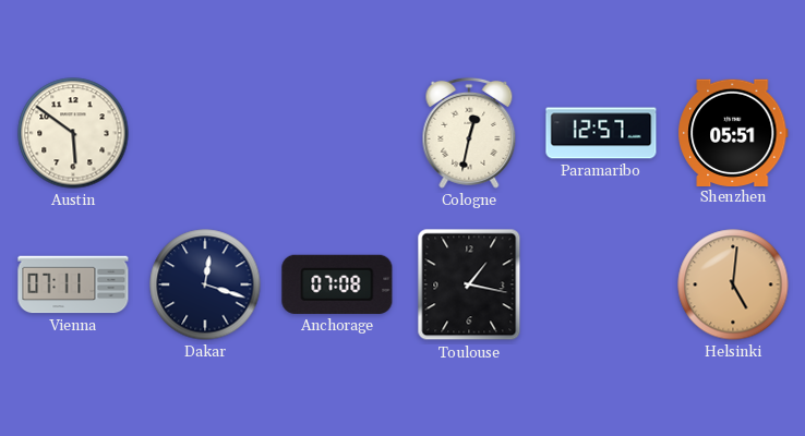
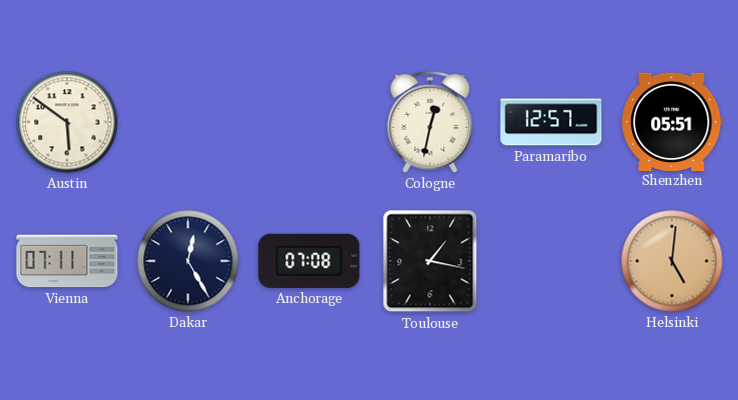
Dakar: 12:18 -> 12:25
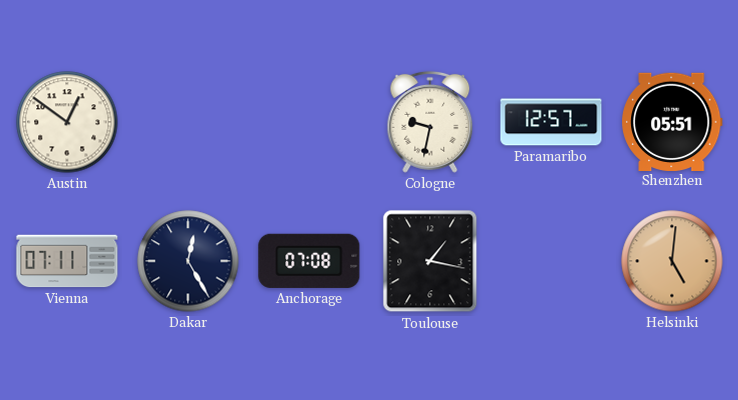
Austin: 5:51 -> 12:51
Cologne: 12:32 -> 9:32
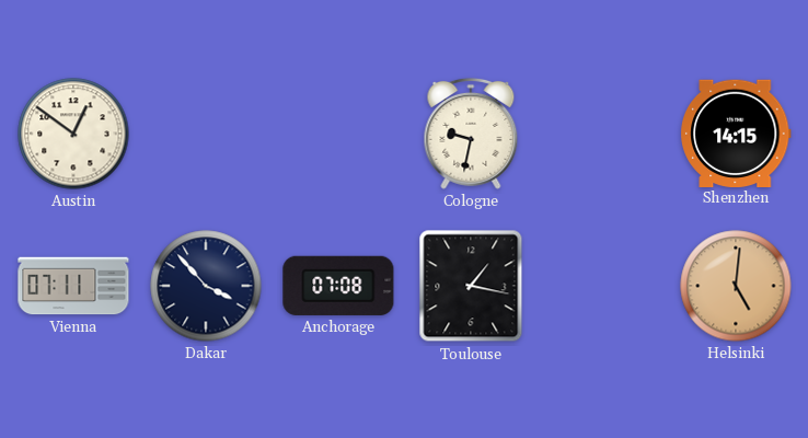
Paramaribo: 12:57 -> none
Shenzhen: 05:51 -> 14:15
Dakar: 12:25 -> 3:53
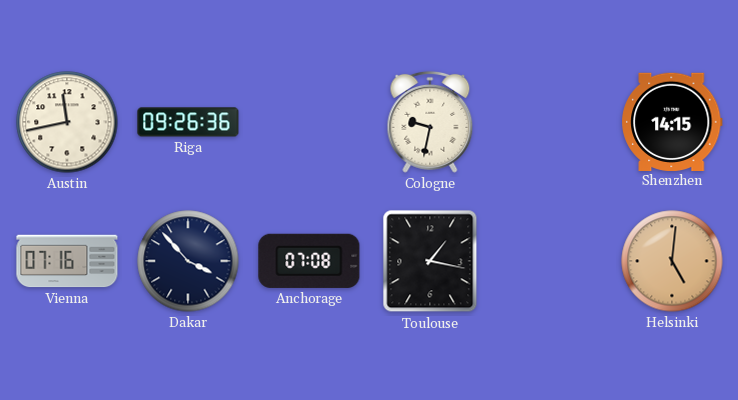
Austin: 12:51 -> 11:43
Riga: none -> 09:26
Vienna: 07:11 -> 07:16
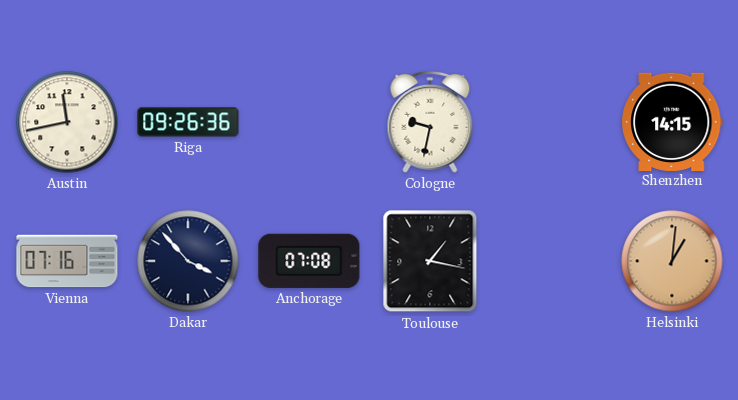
Helsinki: 5:01 -> 1:01
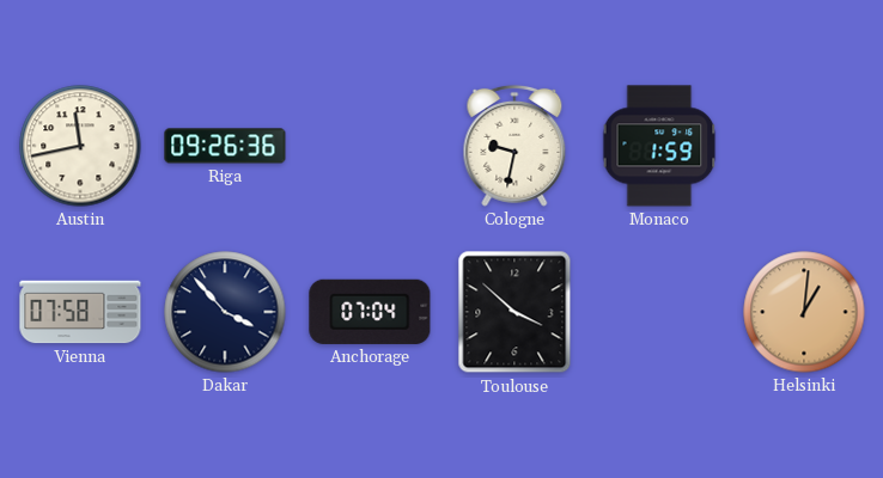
Monaco: none -> 1:59
Shenzhen: 14:15 -> none
Vienna: 07:16 -> 07:58
Anchorage: 07:08 -> 07:04
Toulouse: 1:17 -> 3:52
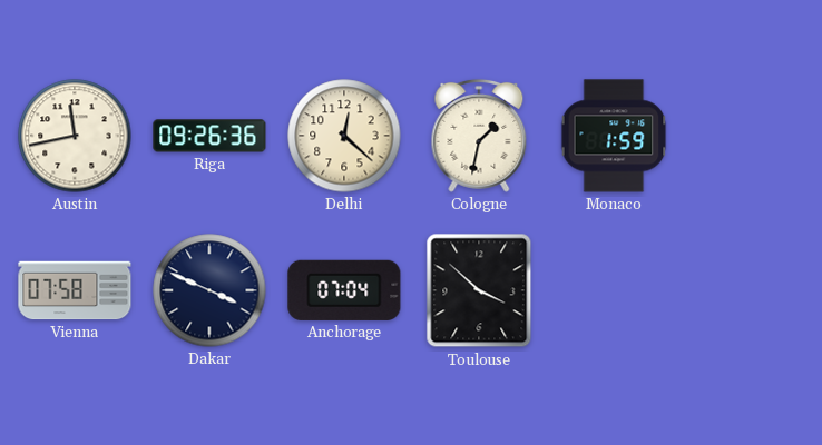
Delhi: none -> 12:22
Cologne: 9:32 -> 1:32
Dakar: 3:53 -> 3:49
Helsinki: 1:01 -> none
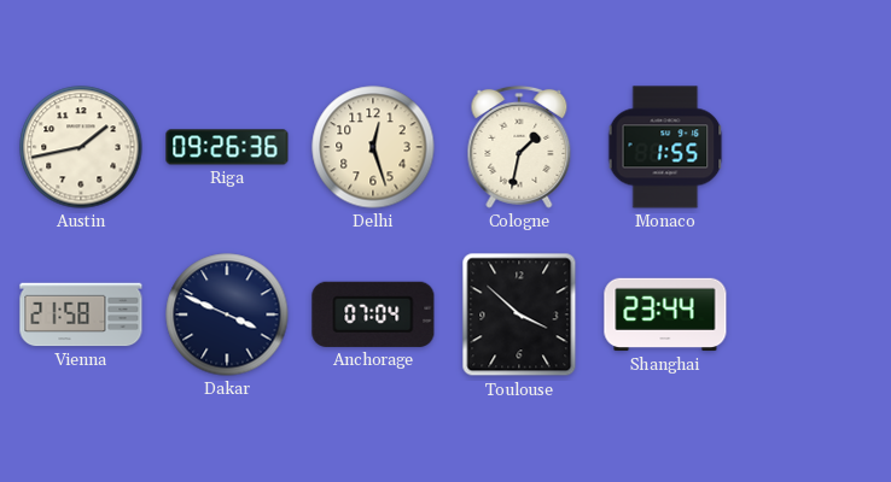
Austin: 11:43 -> 1:43
Delhi: 12:22 -> 12:27
Monaco: 1:59 -> 1:55
Vienna: 07:58 -> 21:58
Shanghai: none -> 23:44
